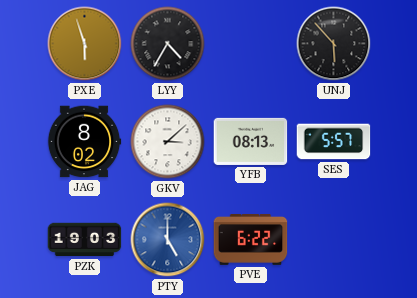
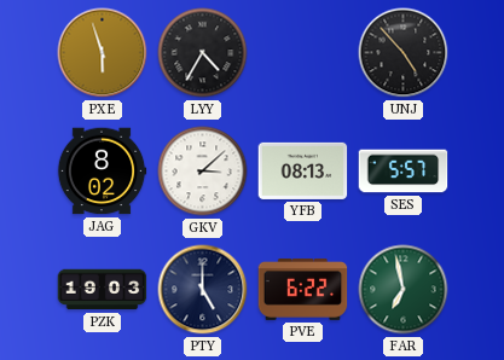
UNJ: 5:53 -> 4:53
PTY dial: blue -> navy
FAR: none -> 6:58
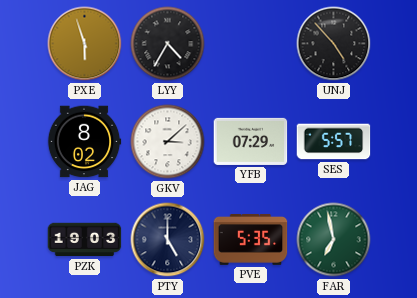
YFB: 08:13 -> 07:29
PVE: 6:22 -> 5:35
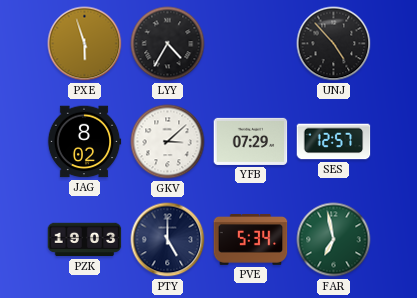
SES: 5:57 -> 12:57
PVE: 5:35 -> 5:34
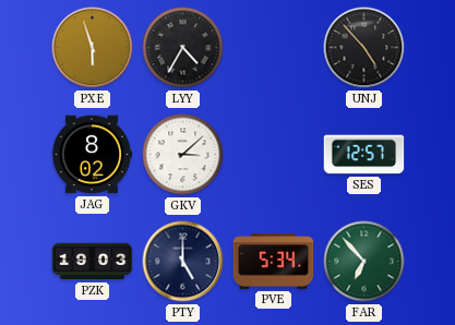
YFB: 07:29 -> none
FAR: 6:58 -> 6:53
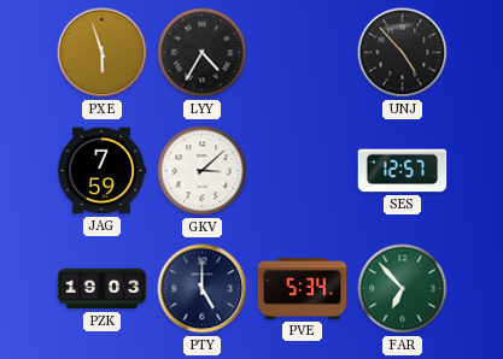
JAG: 8:02 -> 7:59
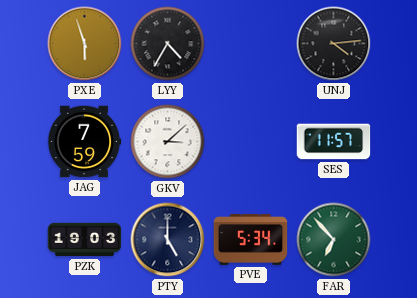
UNJ: 4:53 -> 4:14
SES: 12:57 -> 11:57
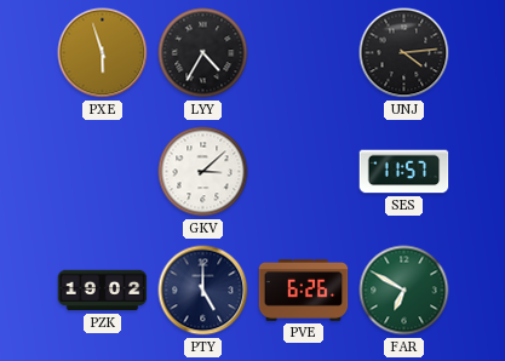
JAG: 7:59 -> none
PZK: 19:03 -> 19:02
PVE: 5:34 -> 6:26
FAR: 6:53 -> 6:50
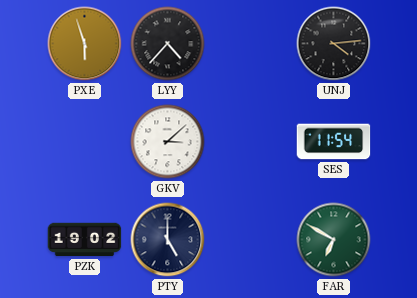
LYY: 4:35 -> 4:37
SES: 11:57 -> 11:54
PVE: 6:26 -> none
